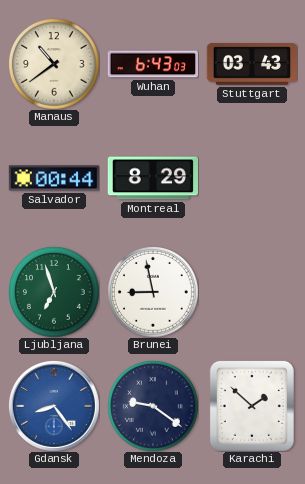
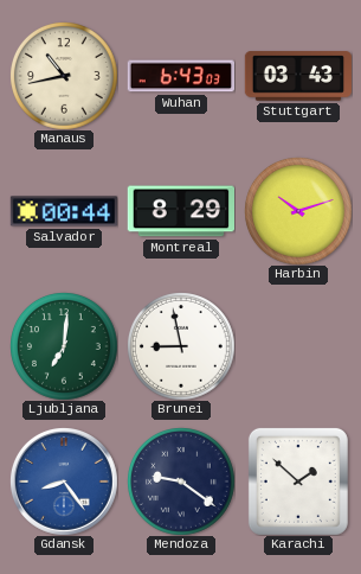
Manaus: 10:39 -> 10:43
Harbin: none -> 10:12
Ljubljana: 6:57 -> 7:01
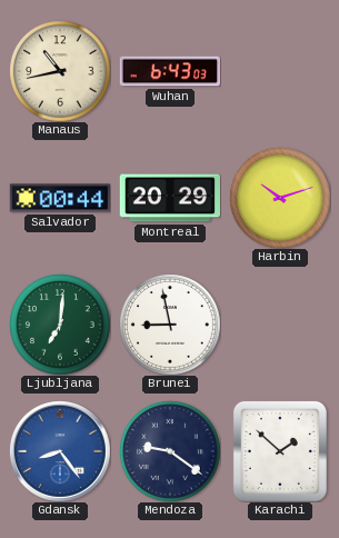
Stuttgart: 03:43 -> none
Montreal: 8:29 -> 20:29
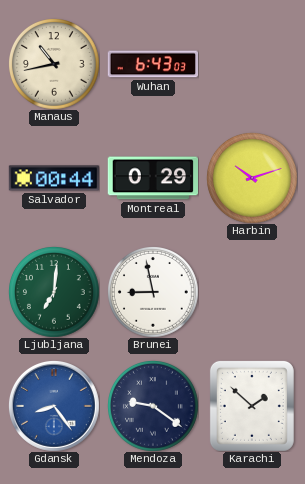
Montreal: 20:29 -> 0:29
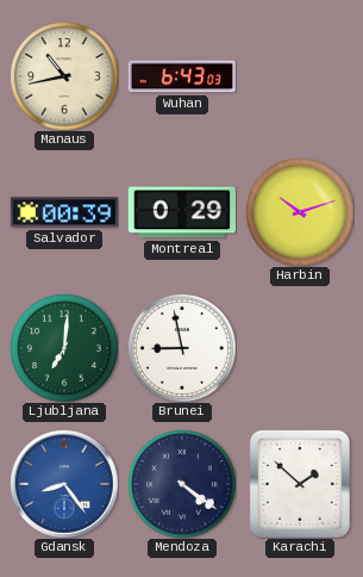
Salvador: 00:44 -> 00:39
Mendoza: 9:21 -> 4:21
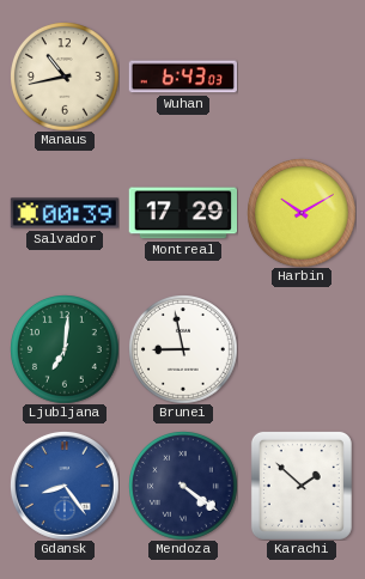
Montreal: 0:29 -> 17:29
Harbin: 10:12 -> 10:10
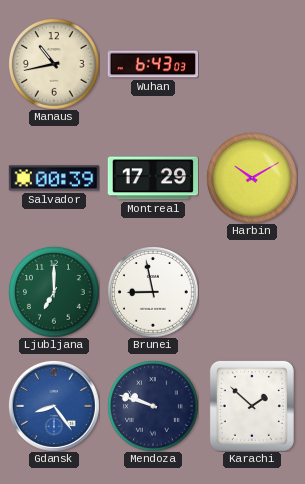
Ljubljana: 7:01 -> 7:00
Mendoza: 4:21 -> 9:48
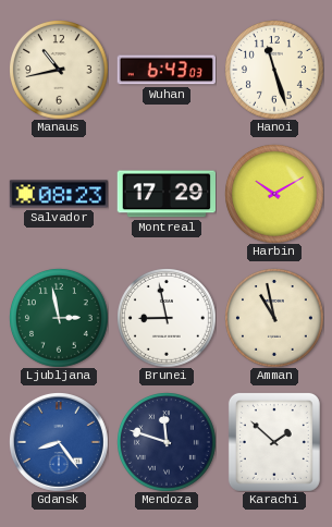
Hanoi: none -> 11:27
Salvador: 00:39 -> 08:23
Ljubljana: 7:00 -> 2:58
Amman: none -> 10:58
Mendoza: 9:48 -> 11:48
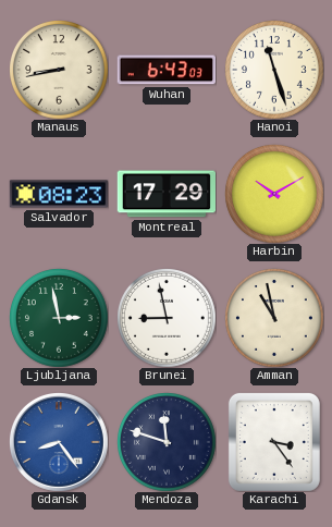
Manaus: 10:43 -> 8:43
Karachi: 1:52 -> 3:24
